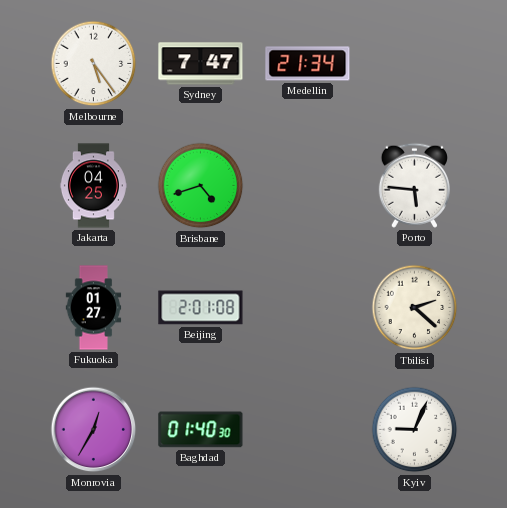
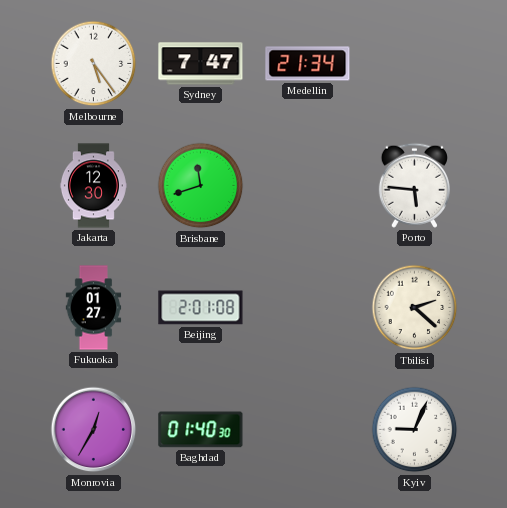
Jakarta: 04:25 -> 12:30
Brisbane: 4:42 -> 11:42
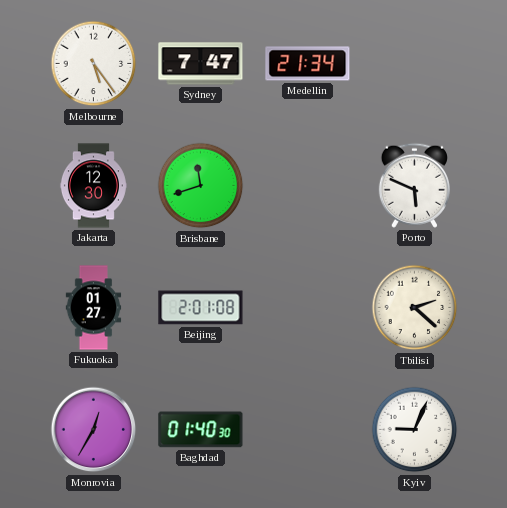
Porto: 5:46 -> 5:49
